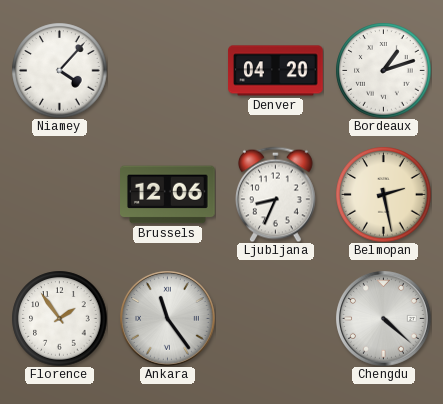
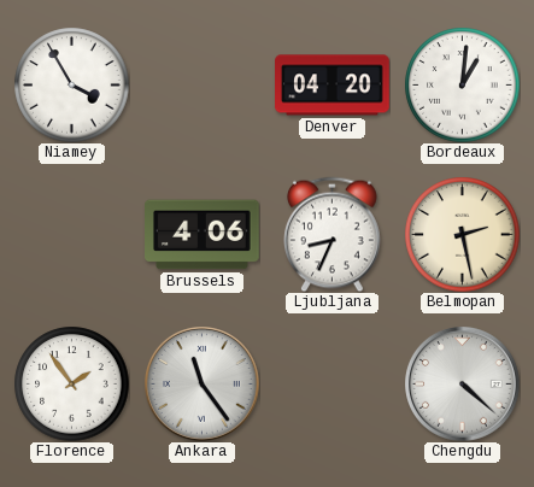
Niamey: 4:07 -> 3:55
Bordeaux: 1:12 -> 1:01
Brussels: 12:06 -> 4:06
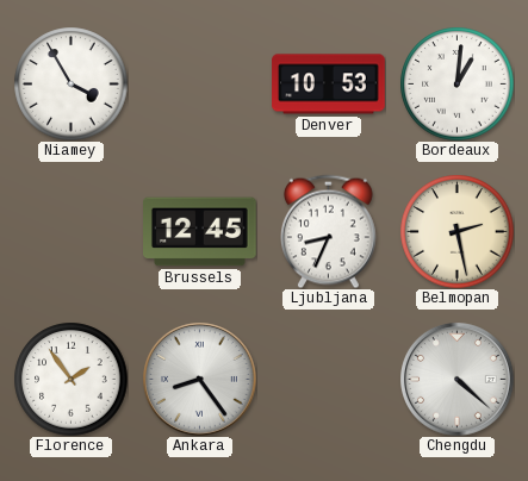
Denver: 04:20 -> 10:53
Brussels: 4:06 -> 12:45
Ankara: 11:24 -> 8:24
